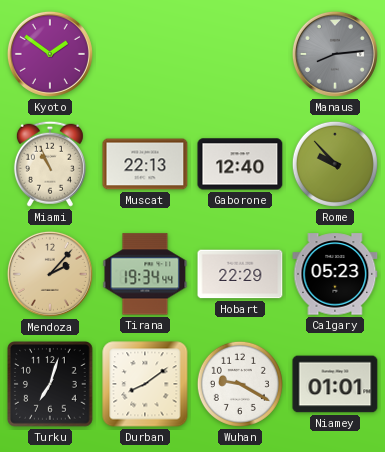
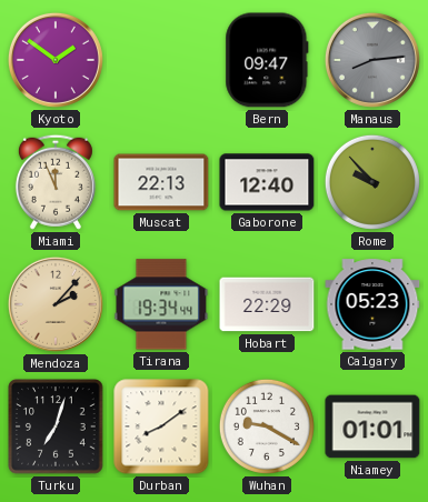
Bern: none -> 09:47
Miami: 10:56 -> 11:56
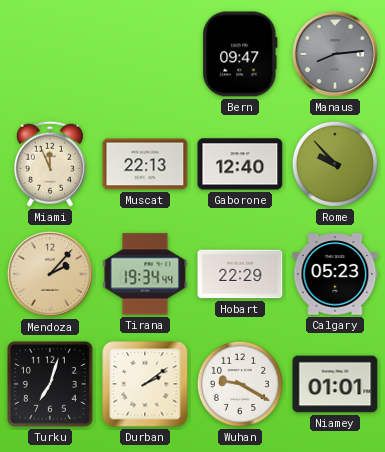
Kyoto: 1:51 -> none
Durban: 8:09 -> 2:09
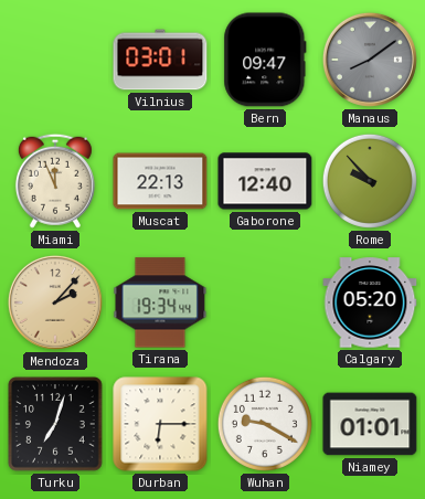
Vilnius: none -> 03:01
Manaus: 8:14 -> 8:09
Hobart: 22:29 -> none
Calgary: 05:23 -> 05:20
Durban: 2:09 -> 6:15
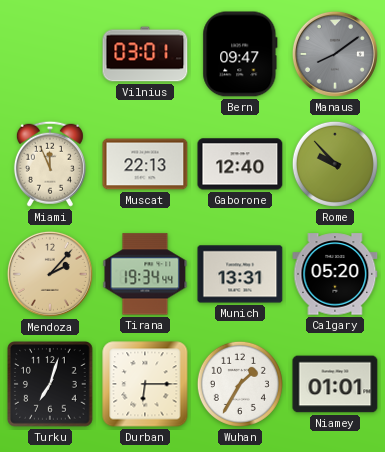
Munich: none -> 13:31
Wuhan: 9:20 -> 1:35
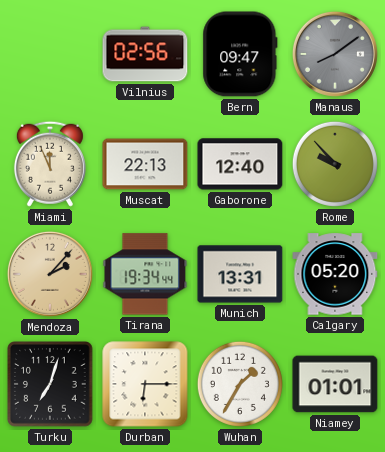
Vilnius: 03:01 -> 02:56
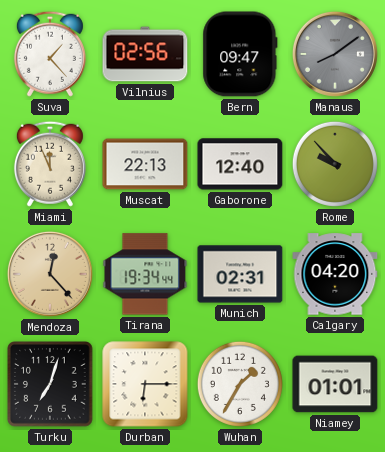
Suva: none -> 1:23
Mendoza: 2:07 -> 12:23
Munich: 13:31 -> 02:31
Calgary: 05:20 -> 04:20
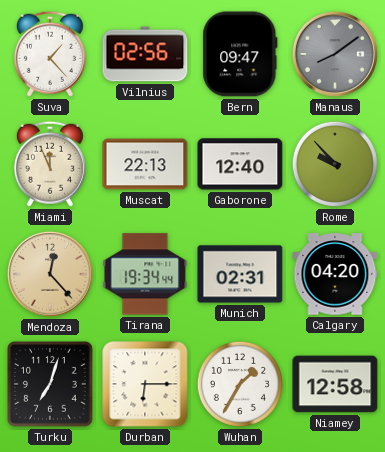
Niamey: 01:01 -> 12:58
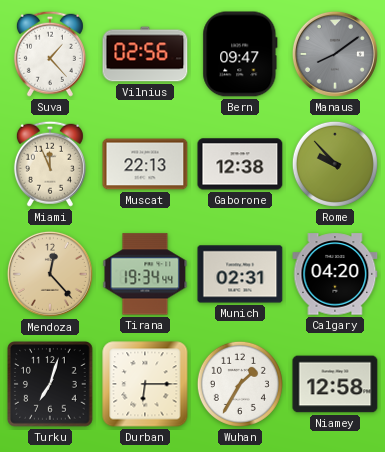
Gaborone: 12:40 -> 12:38
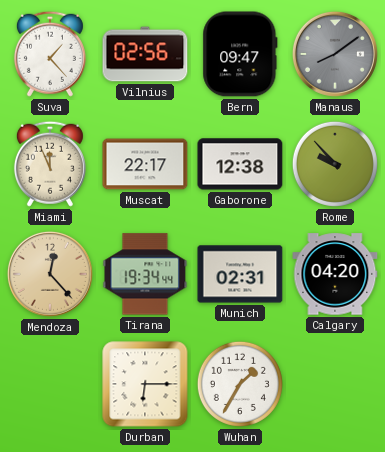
Muscat: 22:13 -> 22:17
Turku: 7:03 -> none
Niamey: 12:58 -> none
